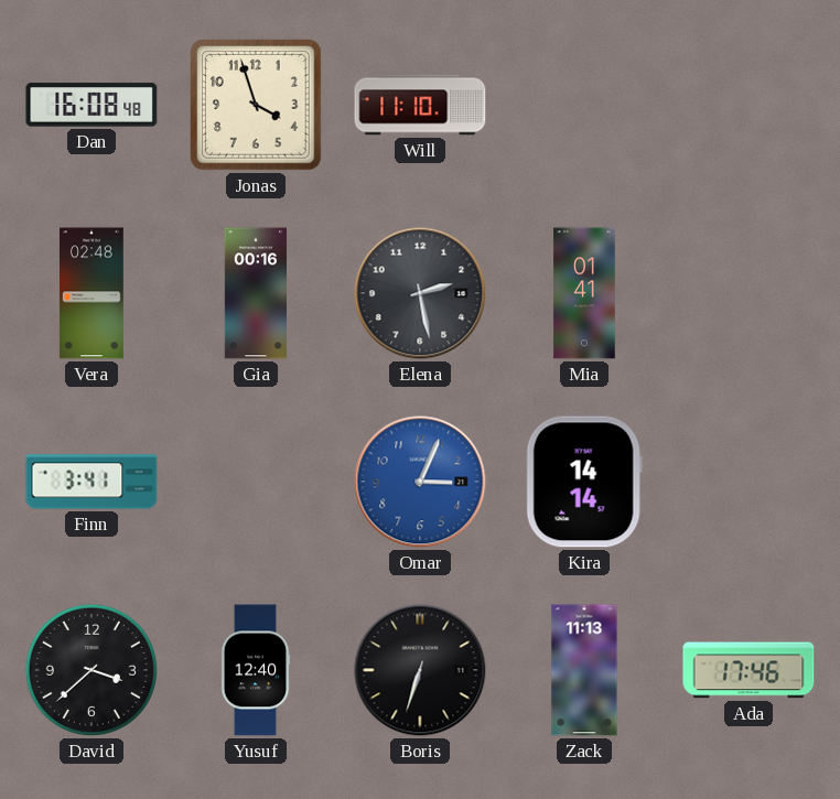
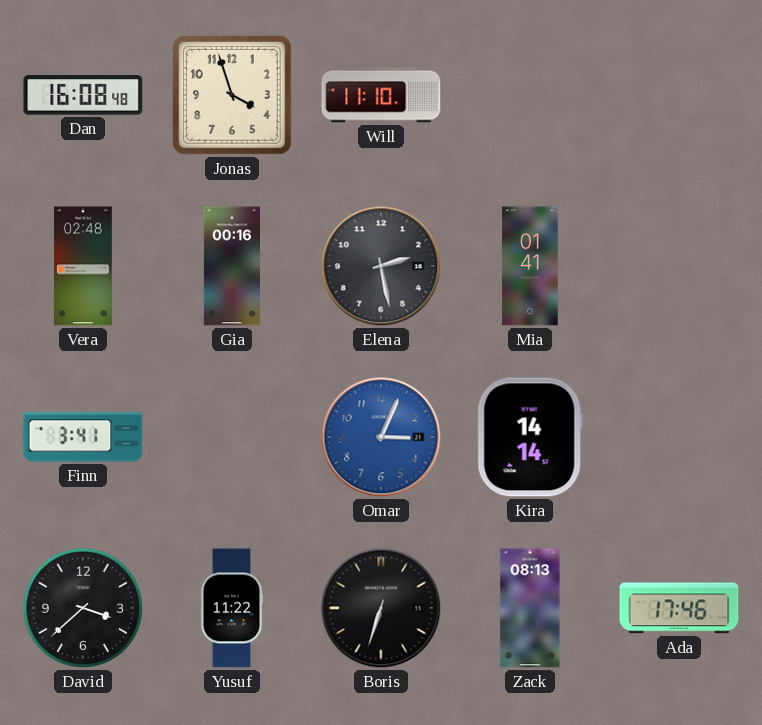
Yusuf: 12:40 -> 11:22
Zack: 11:13 -> 08:13
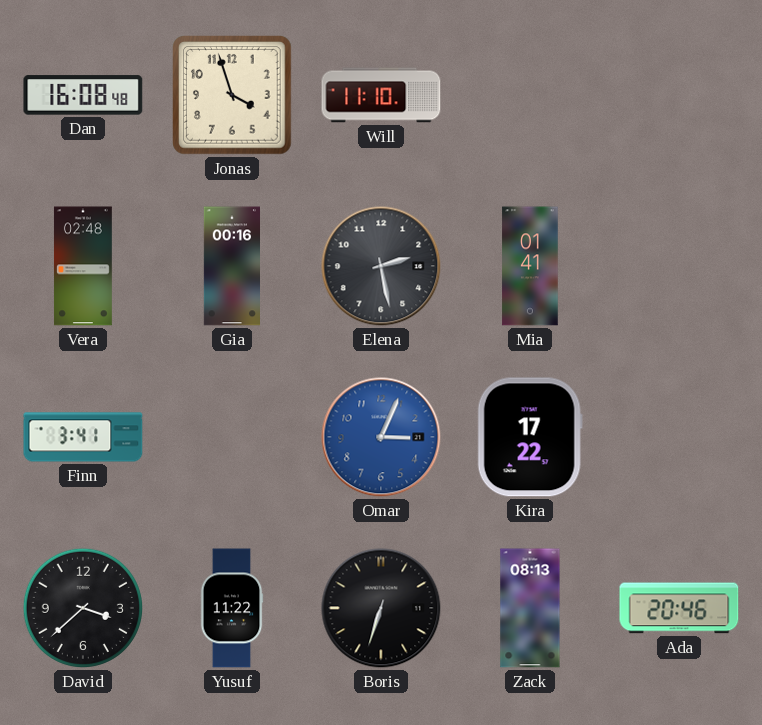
Kira: 14:14 -> 17:22
Ada: 17:46 -> 20:46
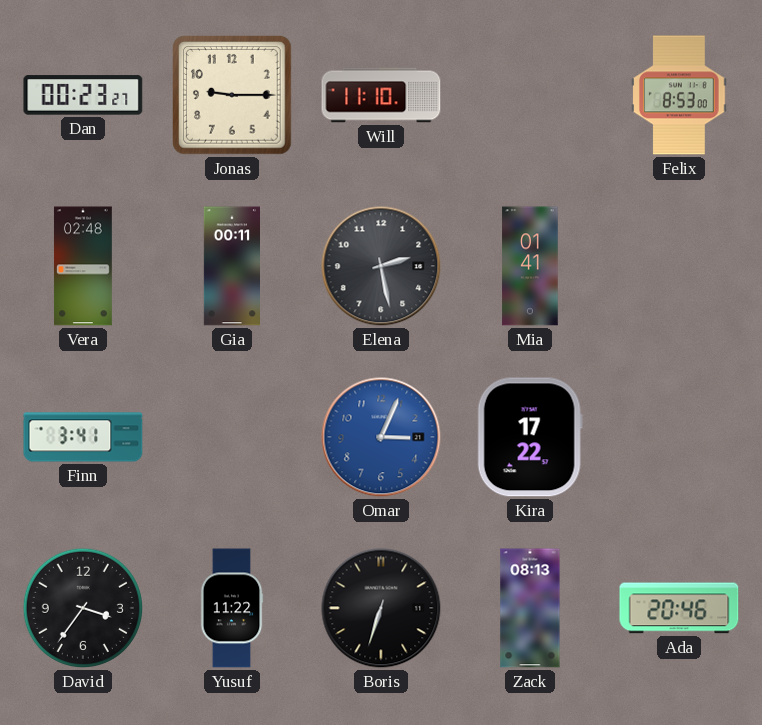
Dan: 16:08 -> 00:23
Jonas: 3:57 -> 9:15
Felix: none -> 8:53
Gia: 00:16 -> 00:11
David: 3:38 -> 3:36
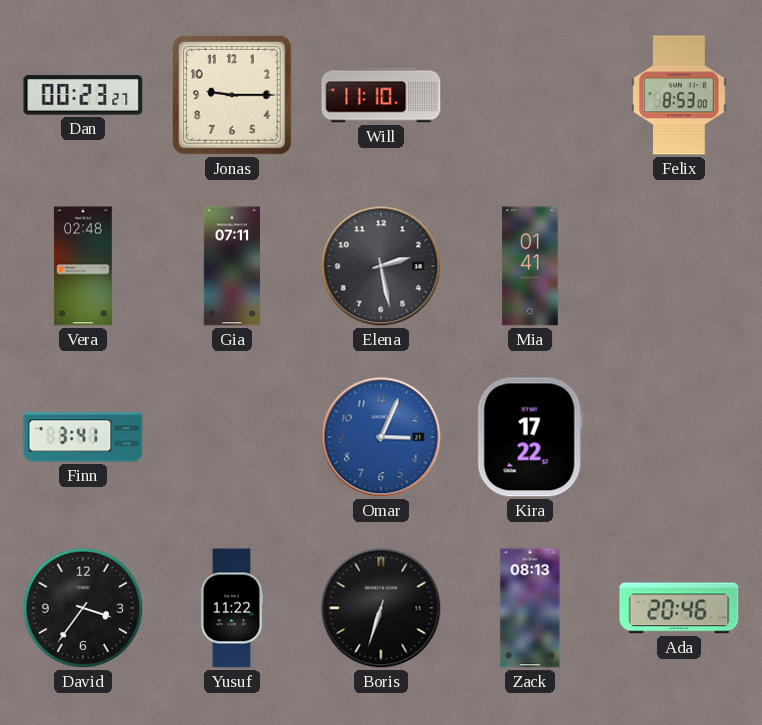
Gia: 00:11 -> 07:11
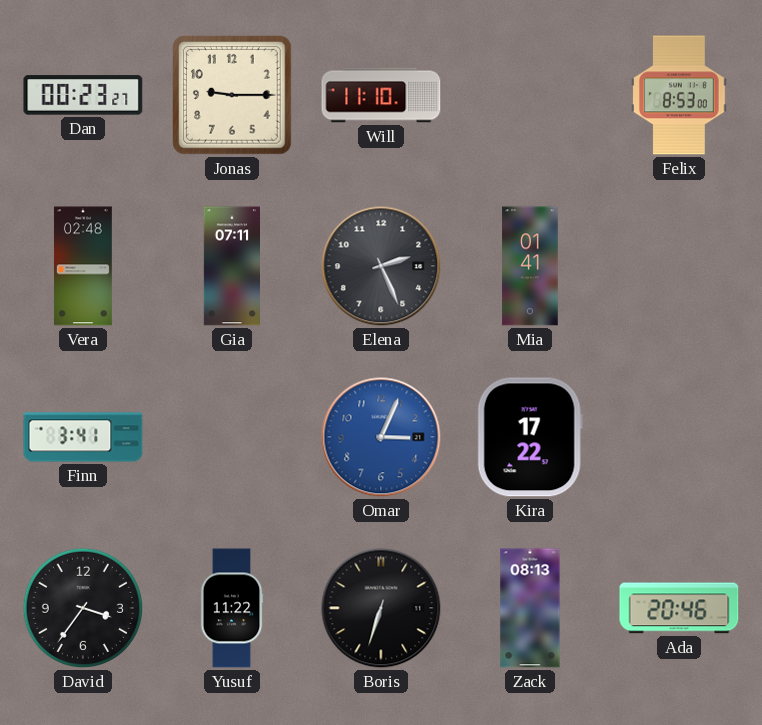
Elena: 2:28 -> 2:26
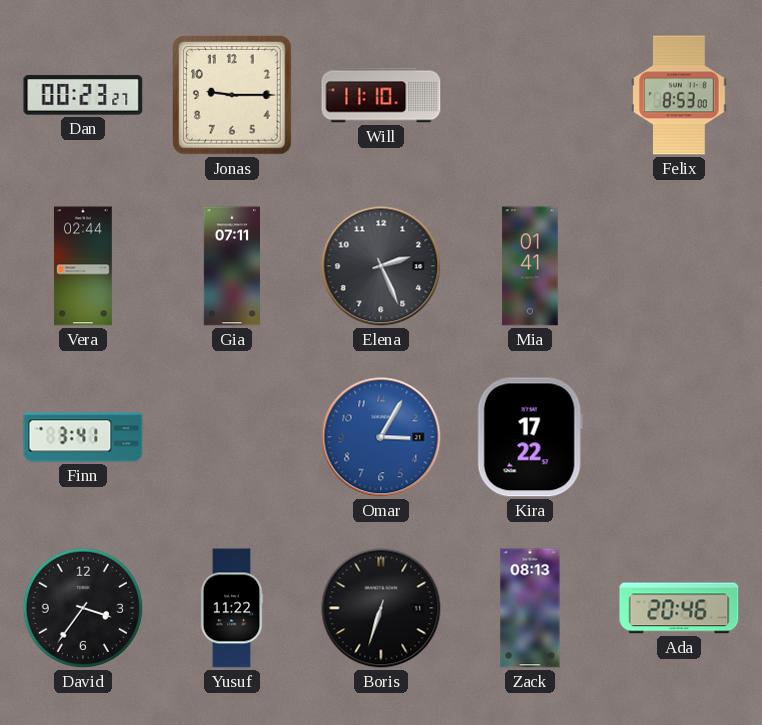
Vera: 02:48 -> 02:44
Omar: 3:04 -> 3:05
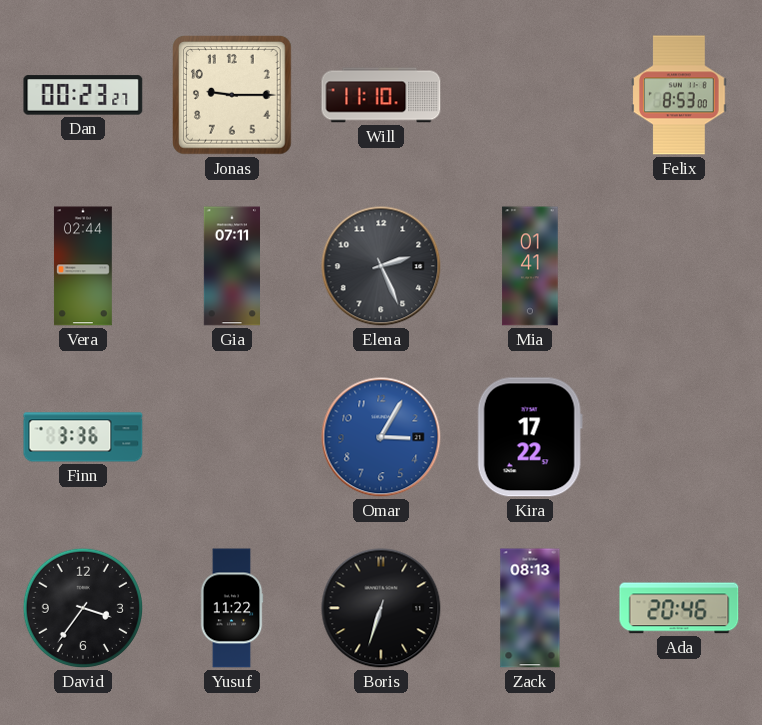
Finn: 3:41 -> 3:36
